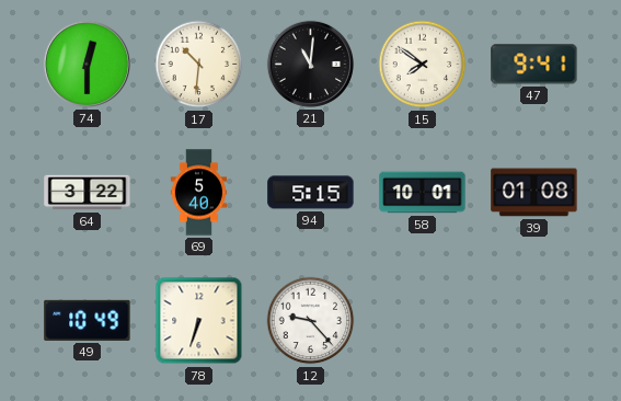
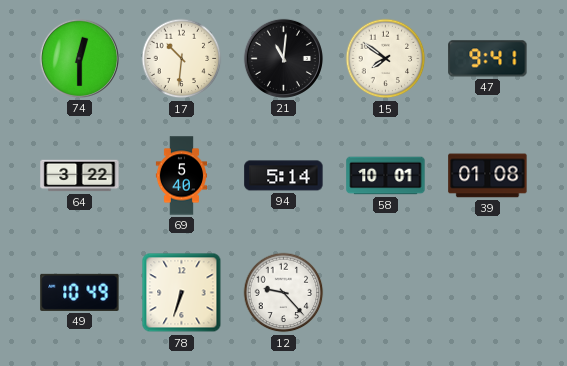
94: 5:15 -> 5:14
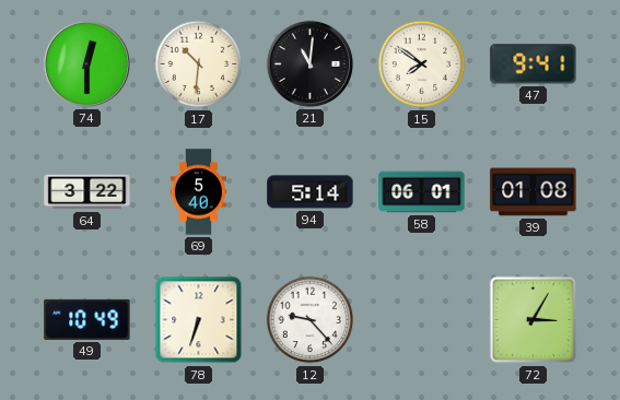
58: 10:01 -> 06:01
72: none -> 3:05
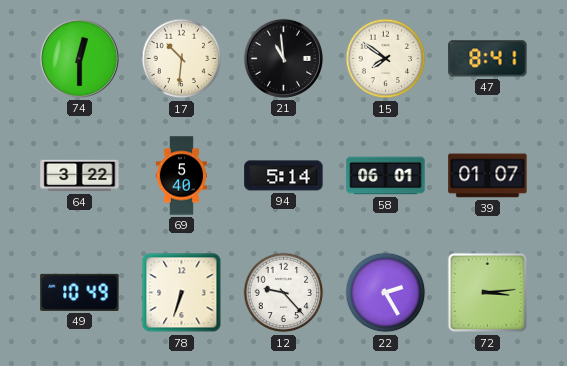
21: 11:01 -> 10:59
47: 9:41 -> 8:41
39: 01:08 -> 01:07
22: none -> 2:25
72: 3:05 -> 3:14
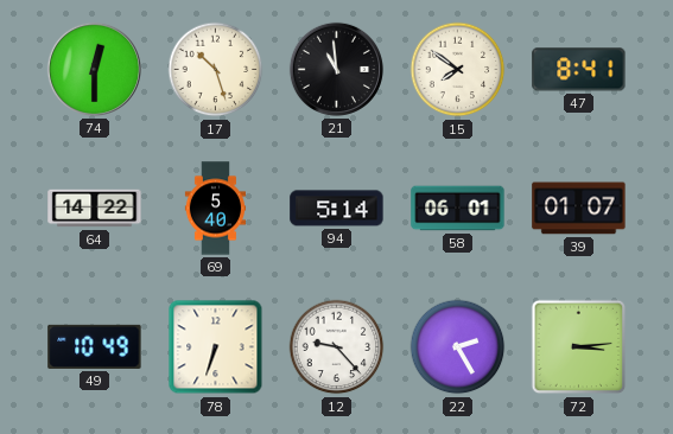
17: 10:31 -> 10:27
64: 3:22 -> 14:22
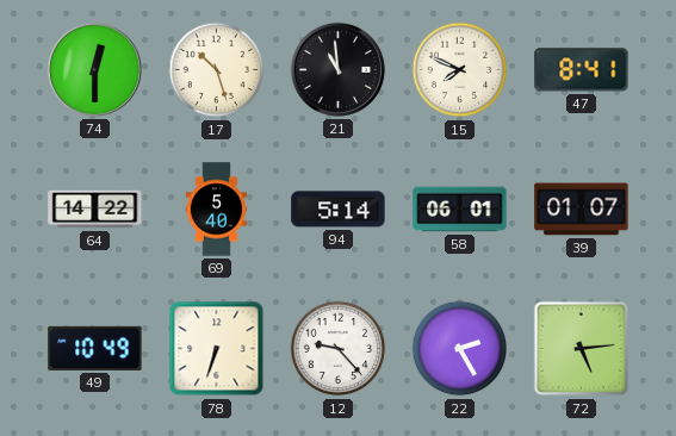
15: 7:51 -> 7:49
72: 3:14 -> 5:14
